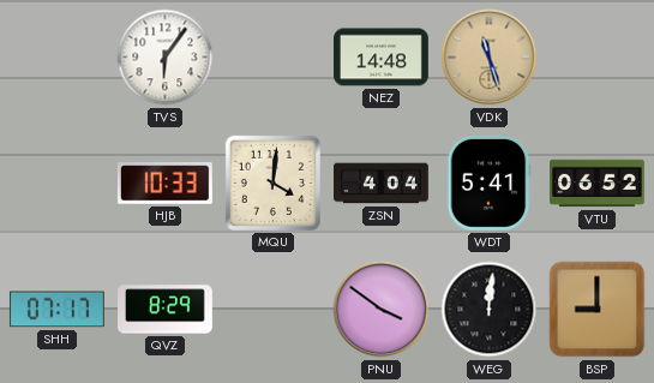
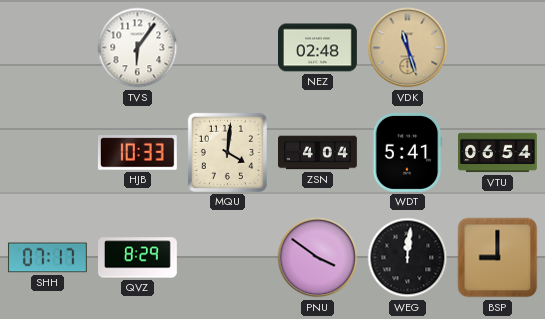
NEZ: 14:48 -> 02:48
VTU: 06:52 -> 06:54
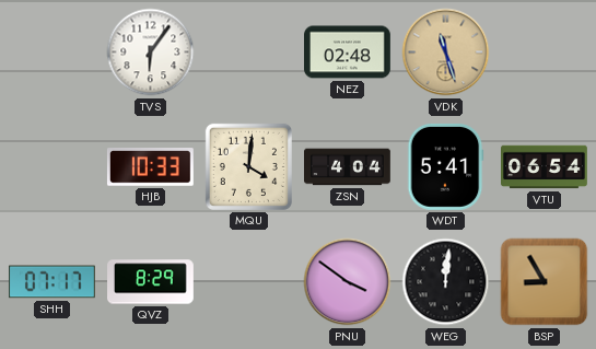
BSP: 9:00 -> 8:55
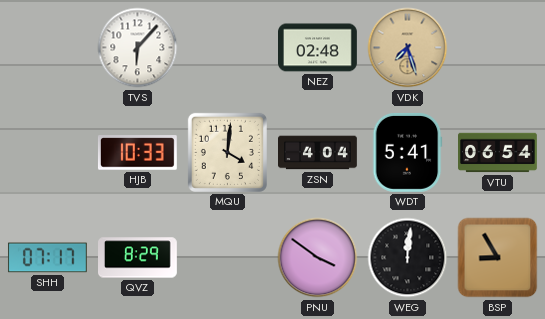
TVS: 6:06 -> 6:07
VDK: 11:27 -> 7:27
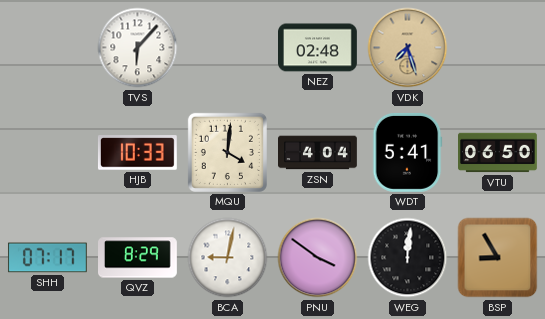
VTU: 06:54 -> 06:50
BCA: none -> 9:02
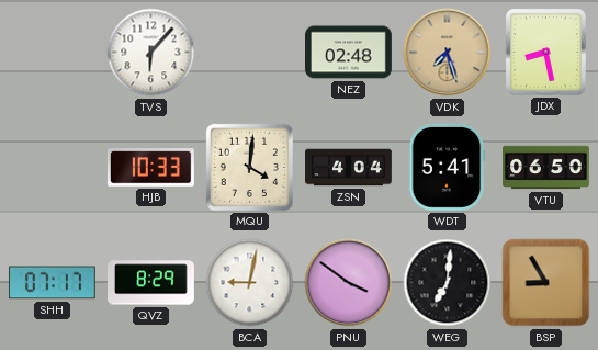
JDX: none -> 8:28
WEG: 12:01 -> 7:01
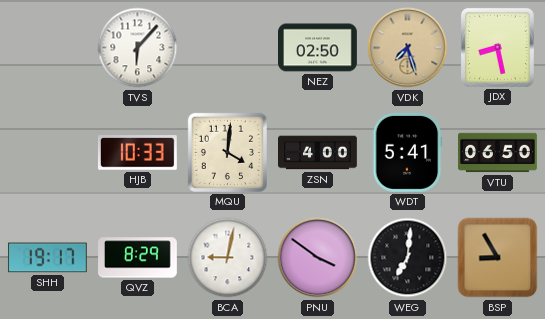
NEZ: 02:48 -> 02:50
ZSN: 4:04 -> 4:00
SHH: 07:17 -> 19:17
